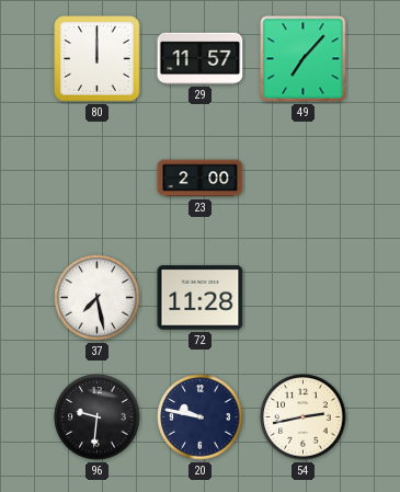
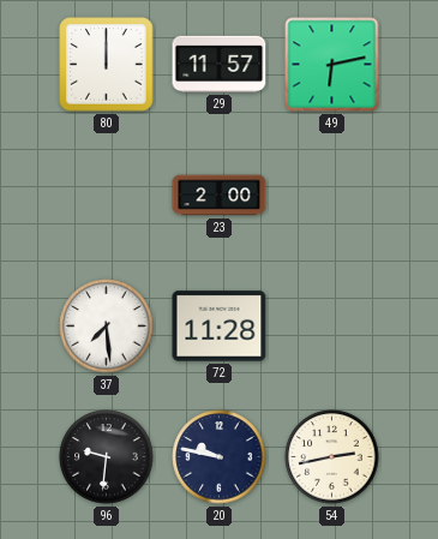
49: 7:07 -> 6:13
37: 7:28 -> 7:29
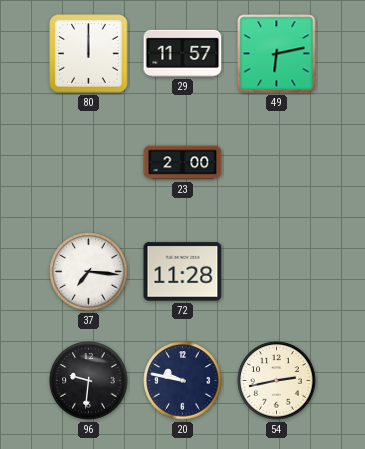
37: 7:29 -> 7:16
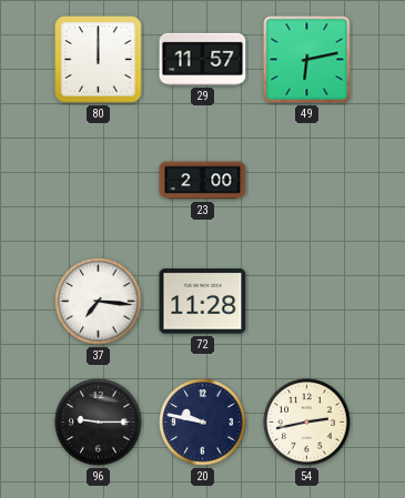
96: 9:31 -> 9:15
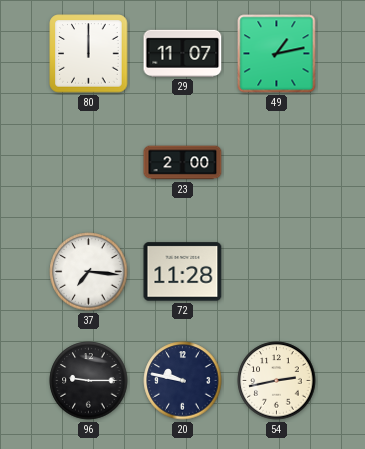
29: 11:57 -> 11:07
49: 6:13 -> 1:13
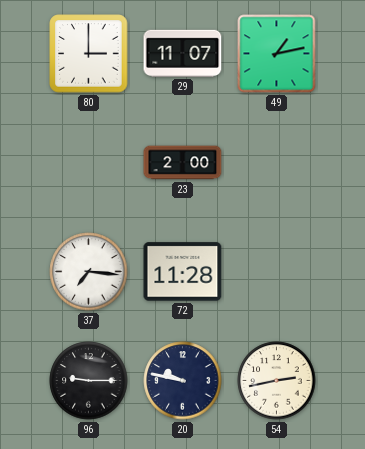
80: 12:00 -> 3:00
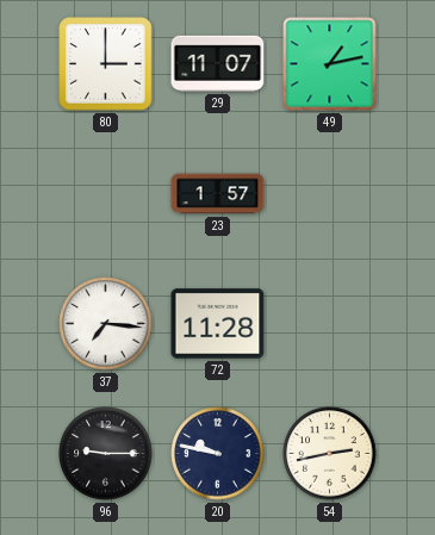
23: 2:00 -> 1:57
